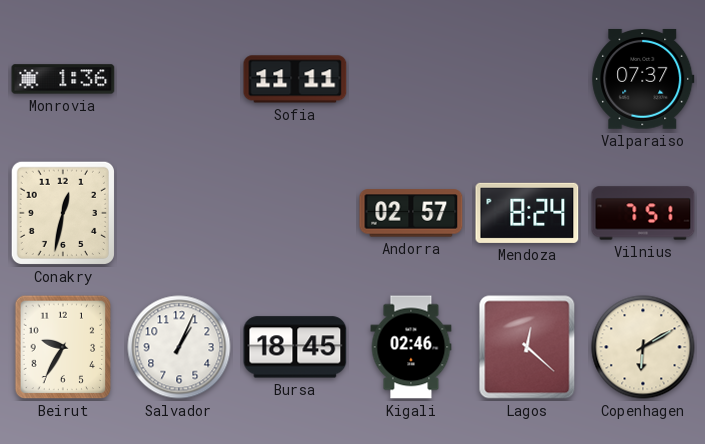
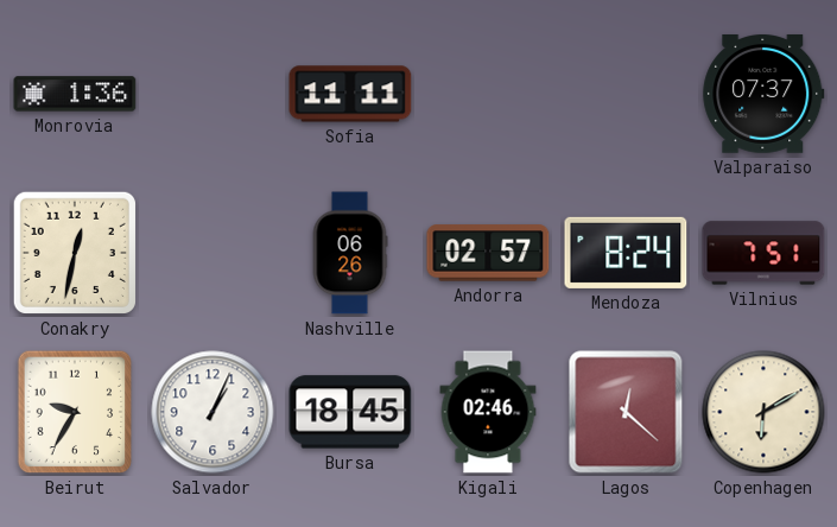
Nashville: none -> 06:26
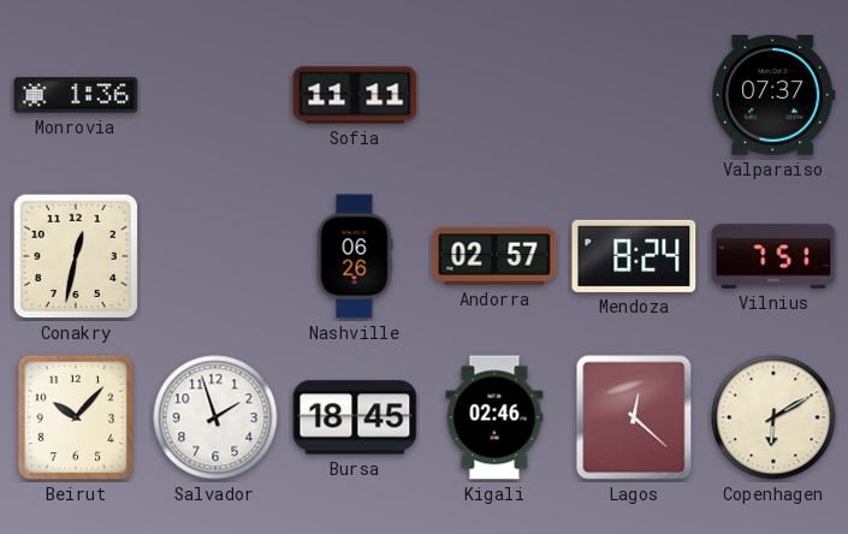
Beirut: 9:35 -> 10:07
Salvador: 1:04 -> 1:57
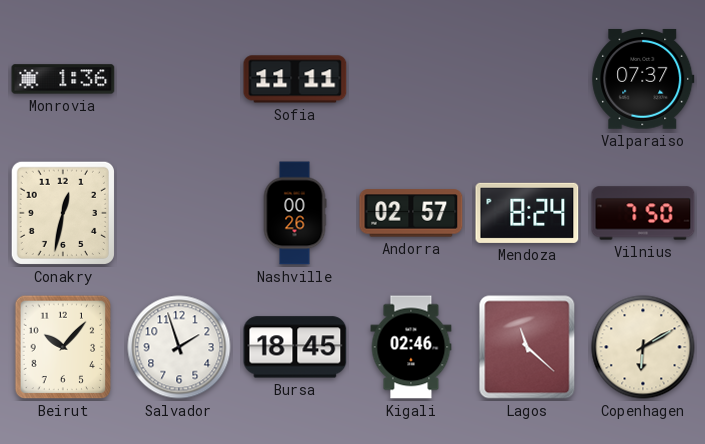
Nashville: 06:26 -> 00:26
Vilnius: 7:51 -> 7:50
Lagos: 12:22 -> 11:22
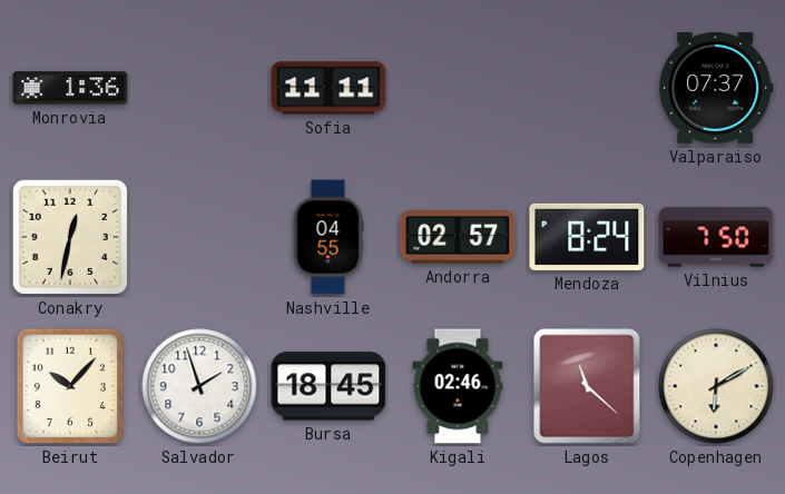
Nashville: 00:26 -> 04:55
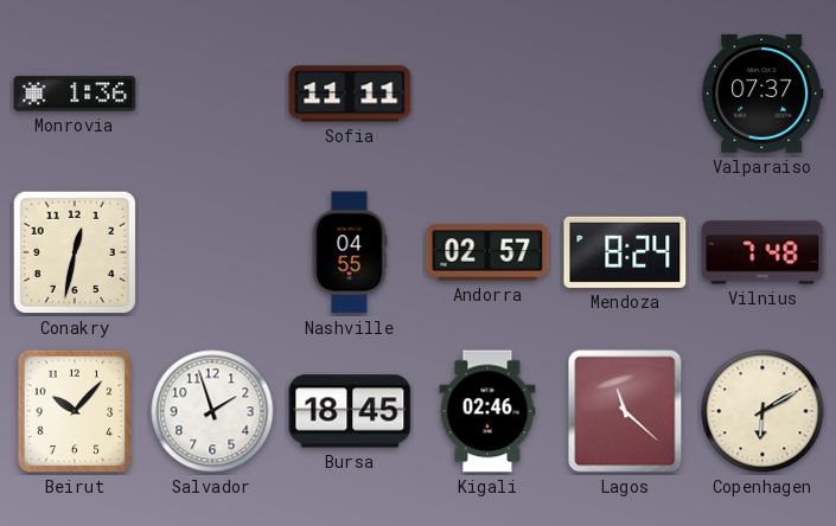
Vilnius: 7:50 -> 7:48
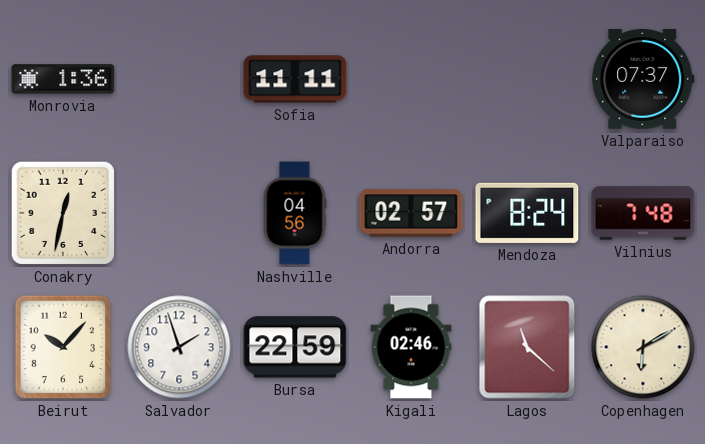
Nashville: 04:55 -> 04:56
Bursa: 18:45 -> 22:59
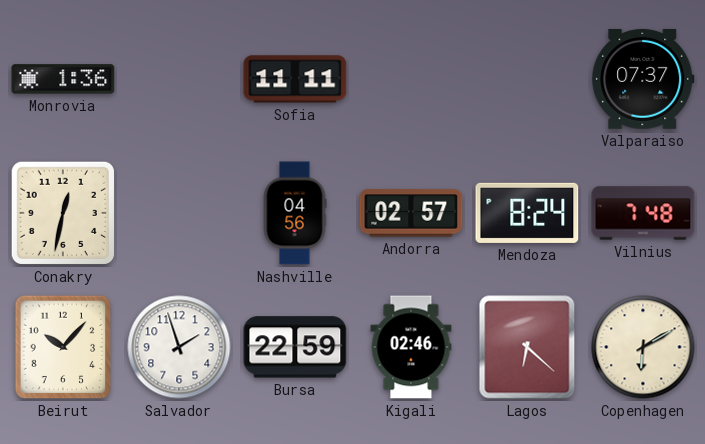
Lagos: 11:22 -> 6:22
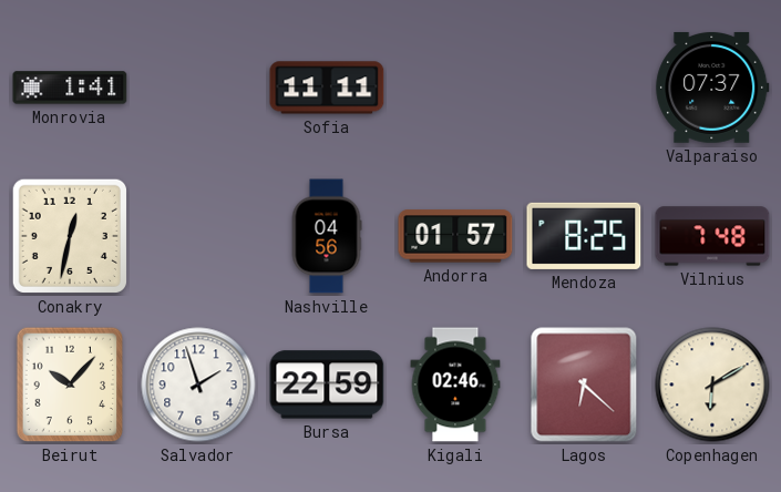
Monrovia: 1:36 -> 1:41
Andorra: 02:57 -> 01:57
Mendoza: 8:24 -> 8:25
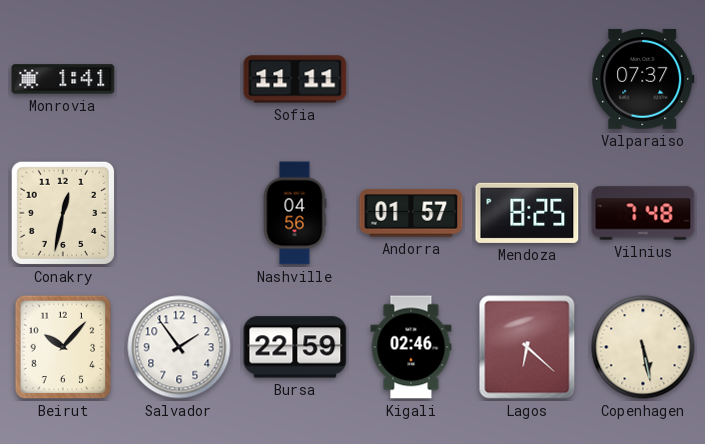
Salvador: 1:57 -> 1:54
Copenhagen: 6:10 -> 5:28
